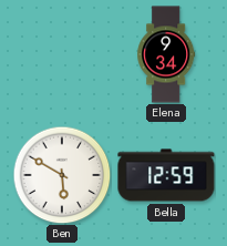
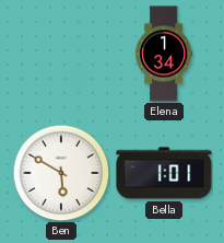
Elena: 9:34 -> 1:34
Bella: 12:59 -> 1:01
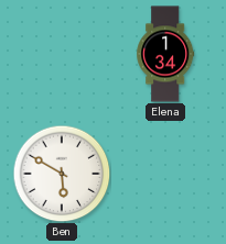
Bella: 1:01 -> none
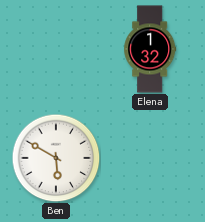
Elena: 1:34 -> 1:32
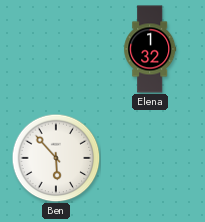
Ben: 5:50 -> 5:53
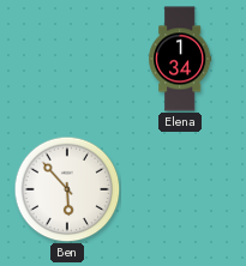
Elena: 1:32 -> 1:34
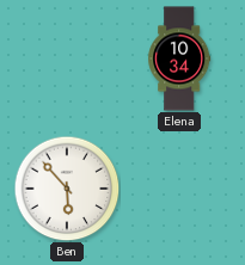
Elena: 1:34 -> 10:34
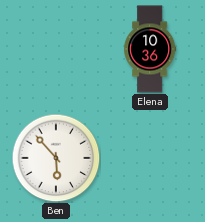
Elena: 10:34 -> 10:36
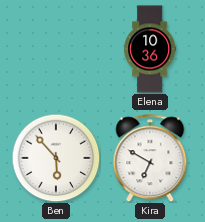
Kira: none -> 6:50
